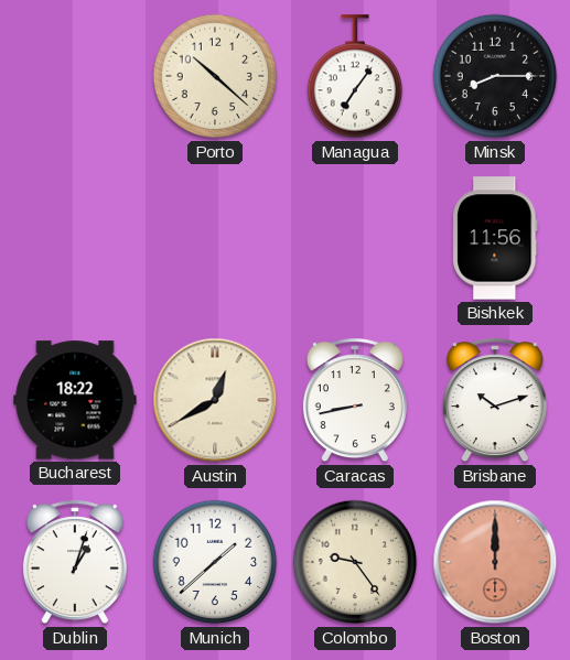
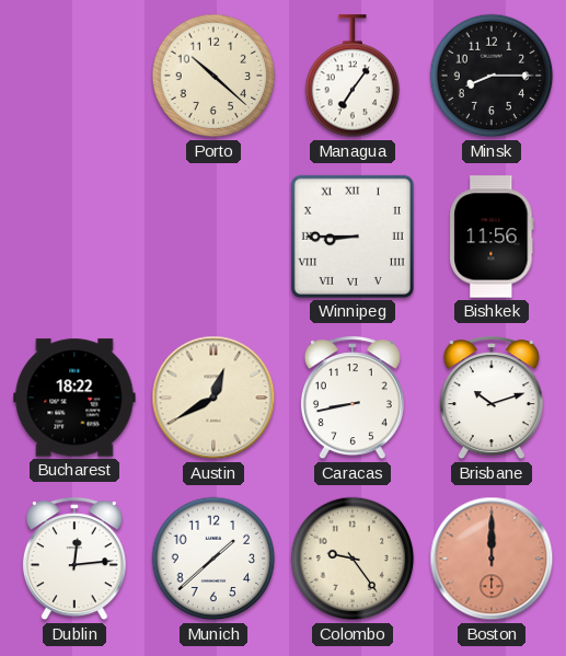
Winnipeg: none -> 8:45
Dublin: 1:03 -> 12:14
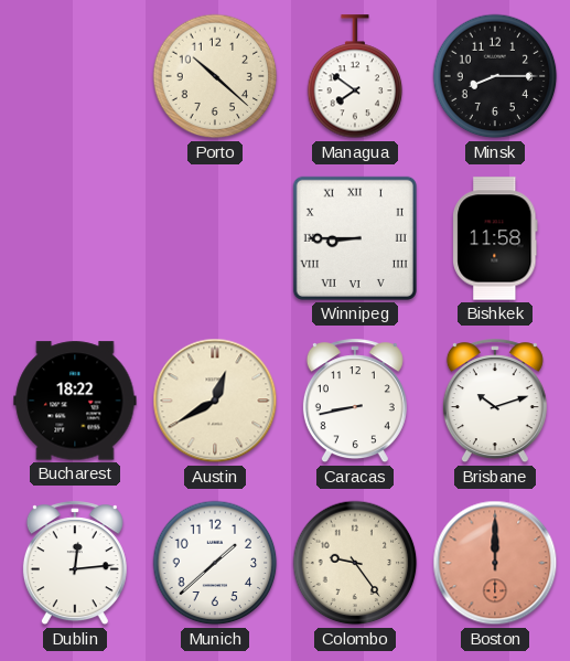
Managua: 7:06 -> 7:51
Bishkek: 11:56 -> 11:58
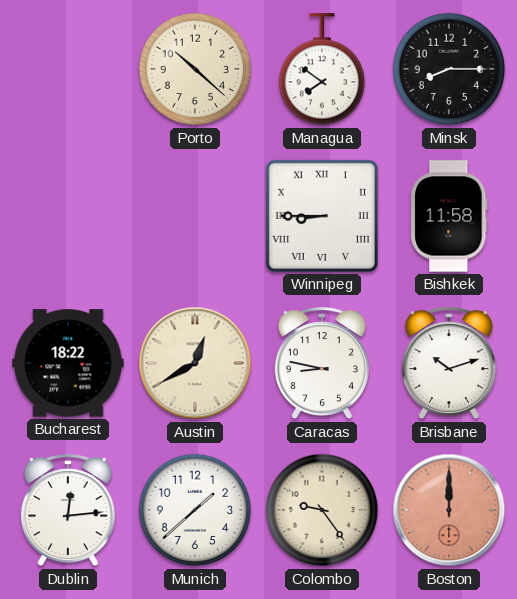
Caracas: 8:43 -> 8:47
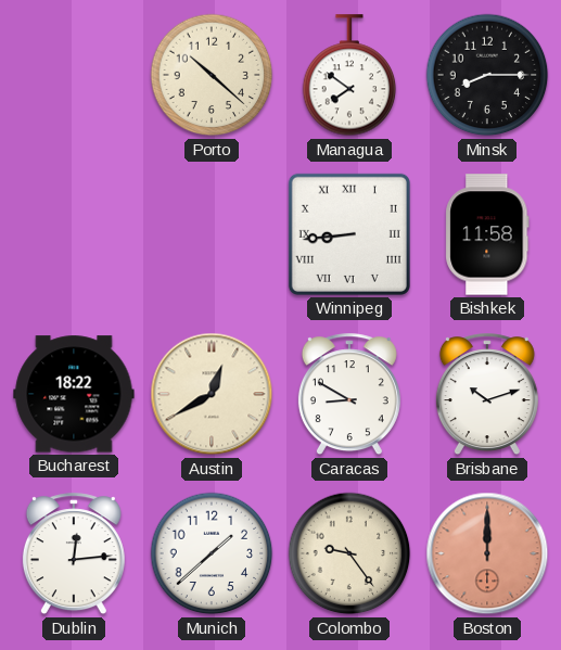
Winnipeg: 8:45 -> 8:44
Caracas: 8:47 -> 8:50
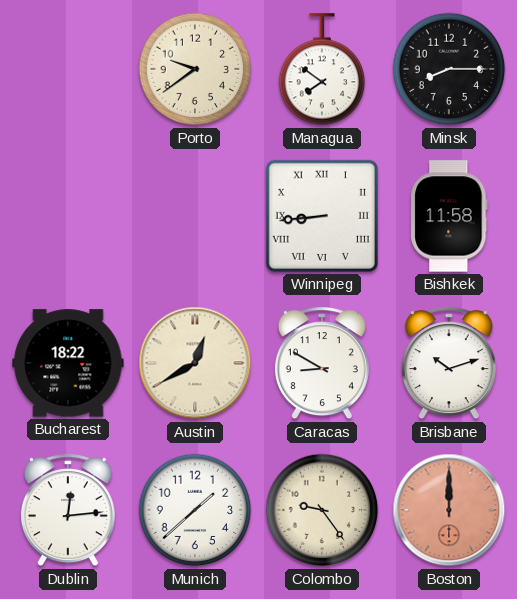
Porto: 10:22 -> 9:39
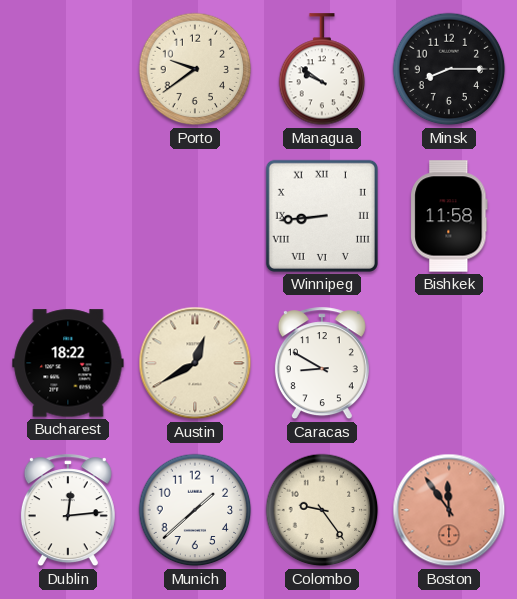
Managua: 7:51 -> 9:51
Brisbane: 10:12 -> none
Boston: 12:00 -> 11:54
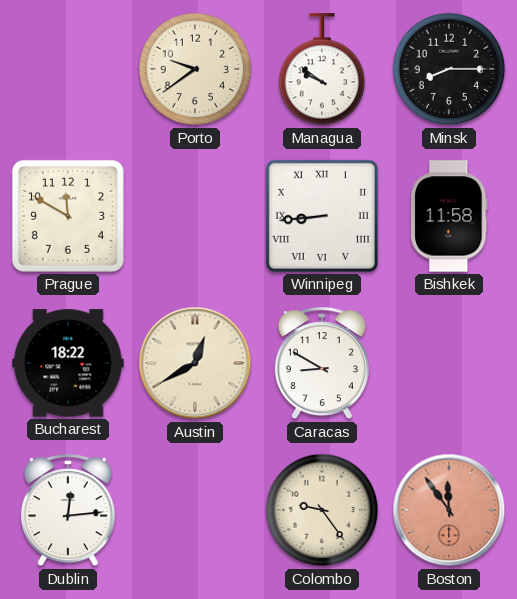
Prague: none -> 11:50
Munich: 1:38 -> none
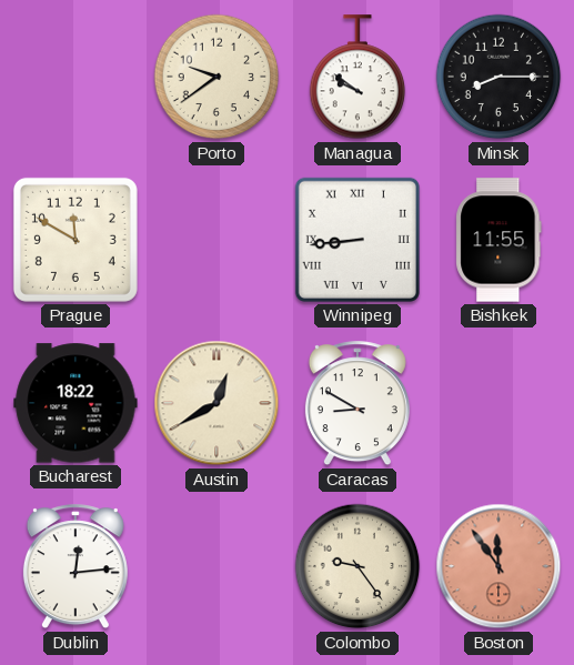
Bishkek: 11:58 -> 11:55
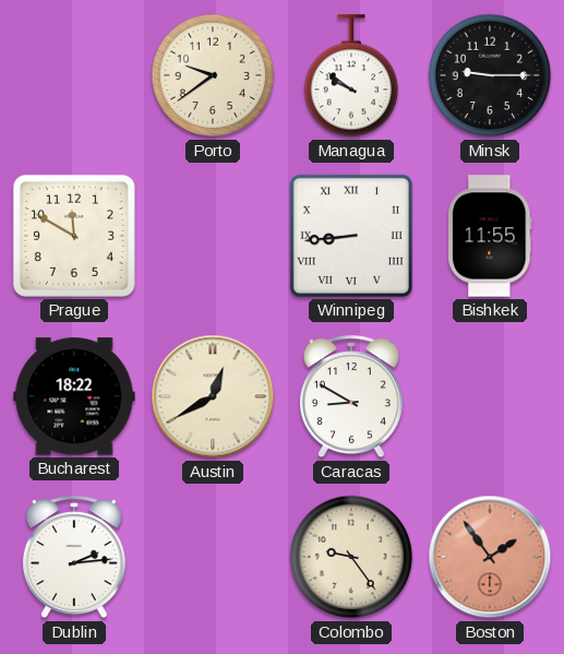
Minsk: 8:15 -> 9:15
Dublin: 12:14 -> 2:14
Boston: 11:54 -> 1:54
